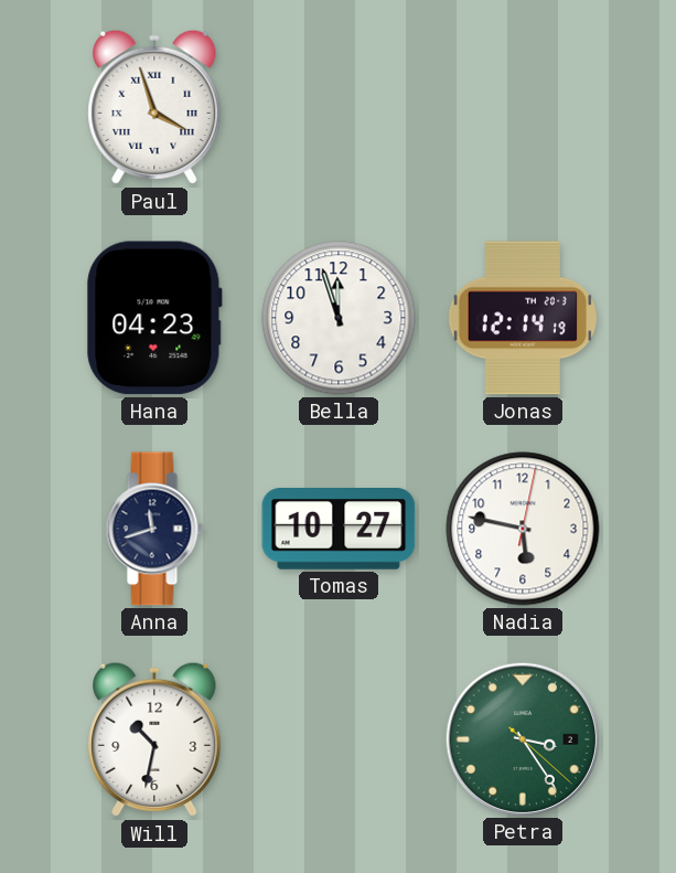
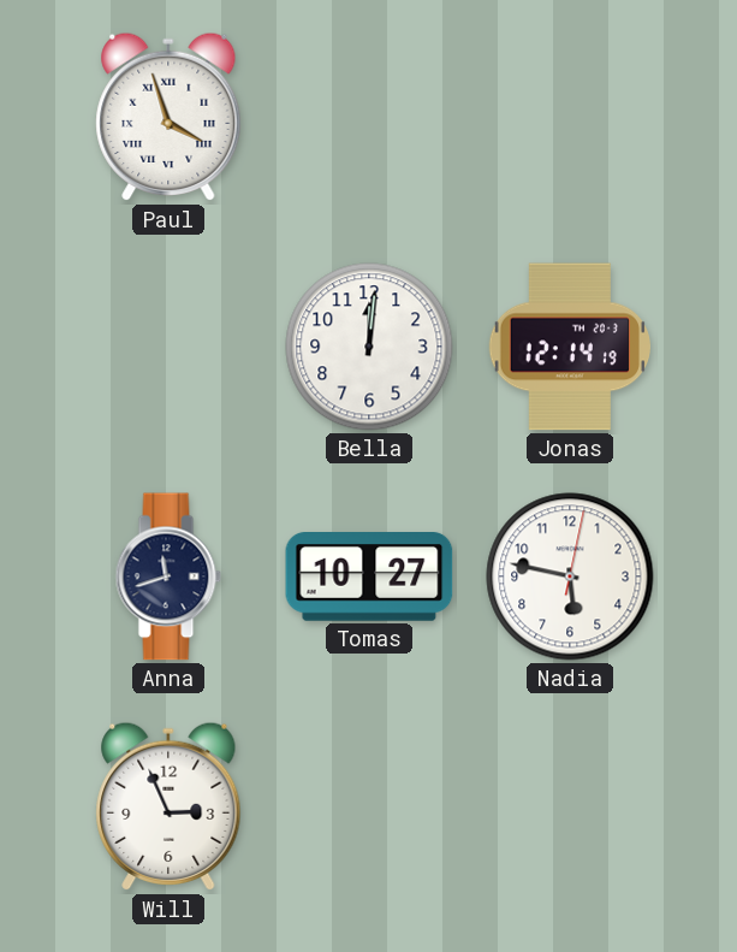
Hana: 04:23 -> none
Bella: 11:57 -> 12:01
Will: 10:32 -> 2:56
Petra: 3:24 -> none
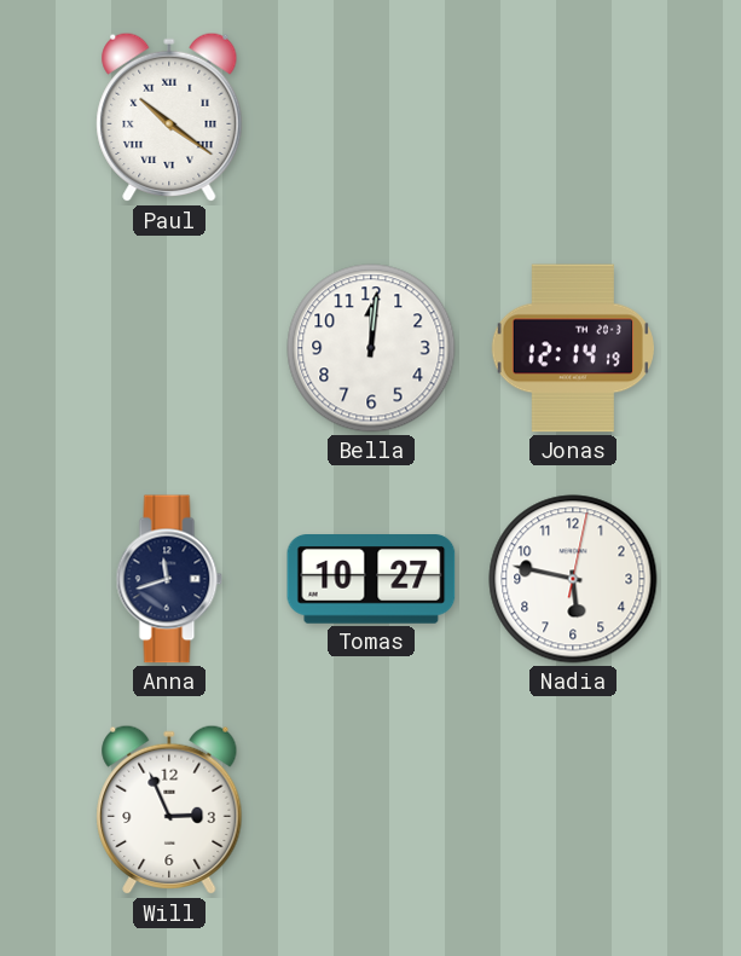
Paul: 3:57 -> 10:21
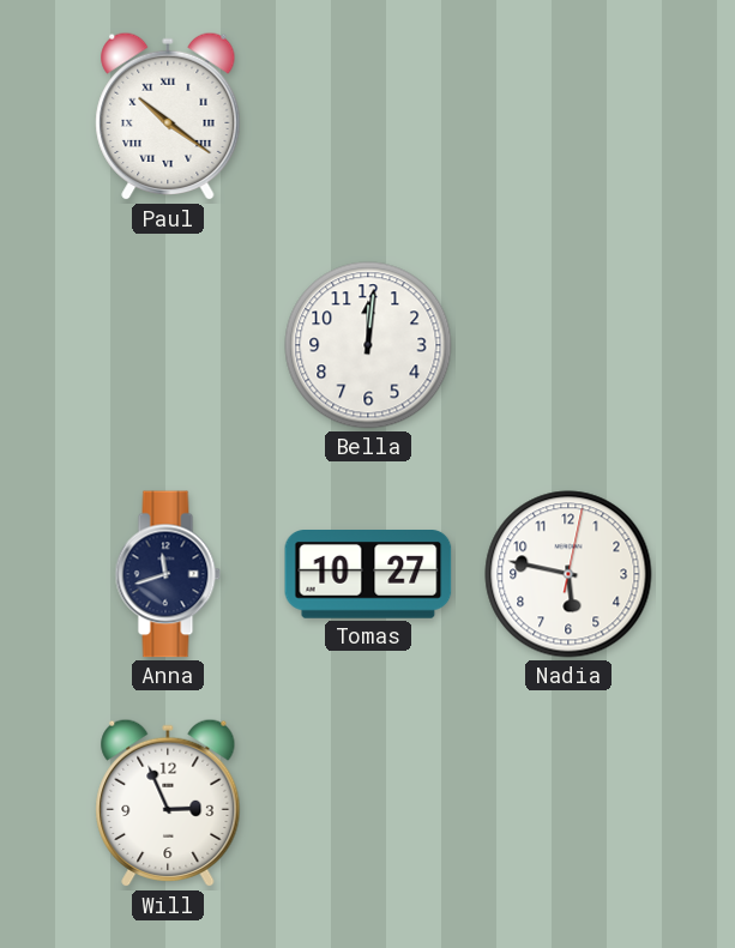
Jonas: 12:14 -> none
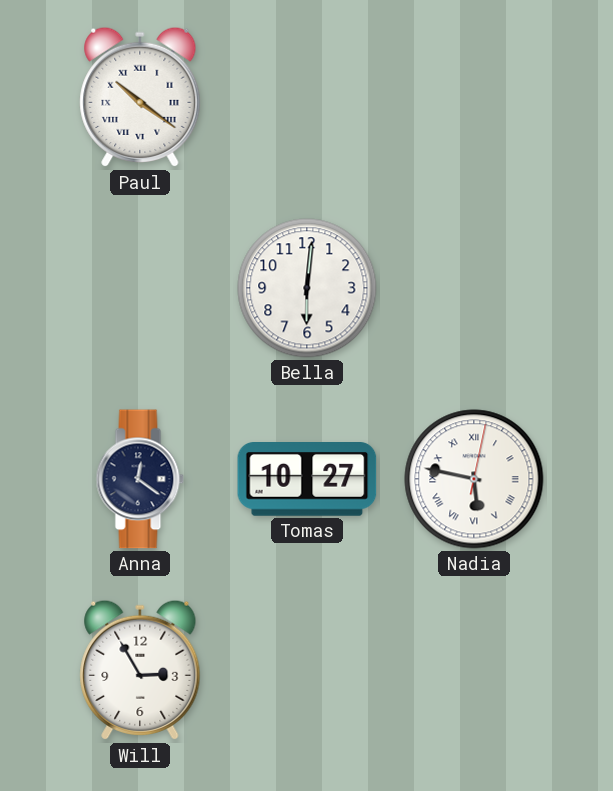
Bella: 12:01 -> 6:01
Anna: 11:42 -> 12:21
Nadia numerals: Arabic -> Roman
Will: 2:56 -> 2:55
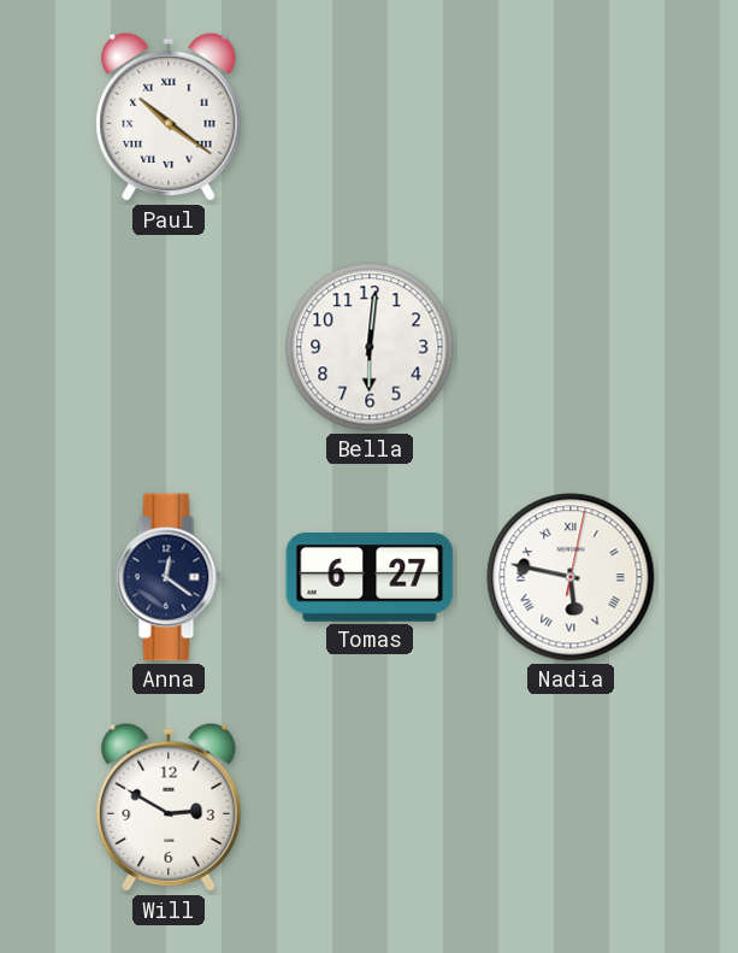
Tomas: 10:27 -> 6:27
Will: 2:55 -> 2:50
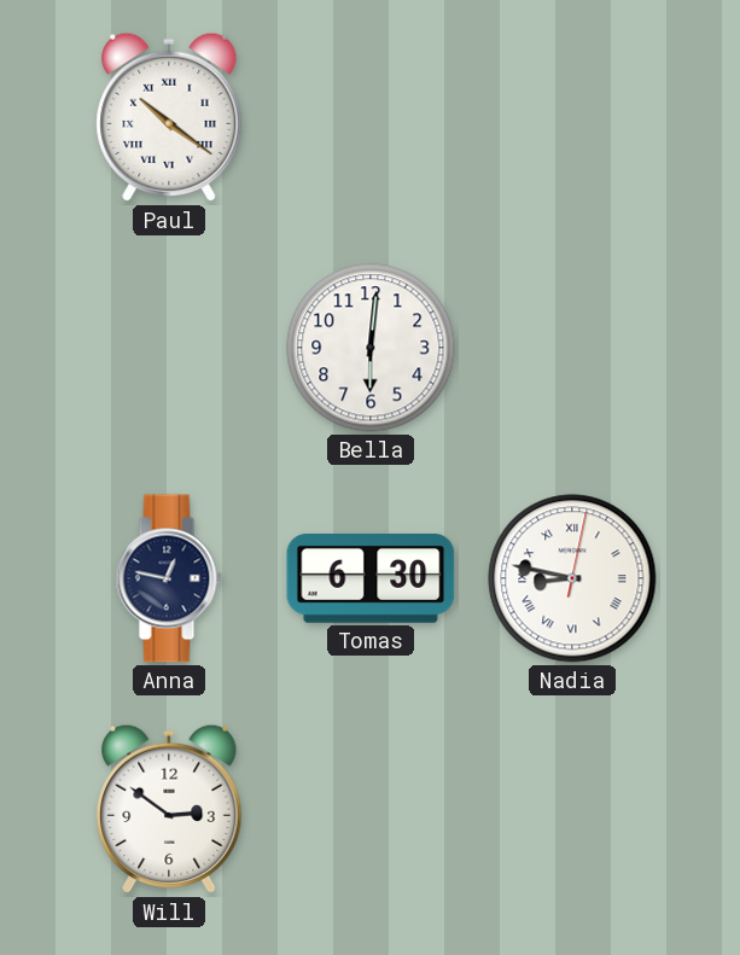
Anna: 12:21 -> 12:47
Tomas: 6:27 -> 6:30
Nadia: 5:47 -> 8:47
Will: 2:50 -> 2:51
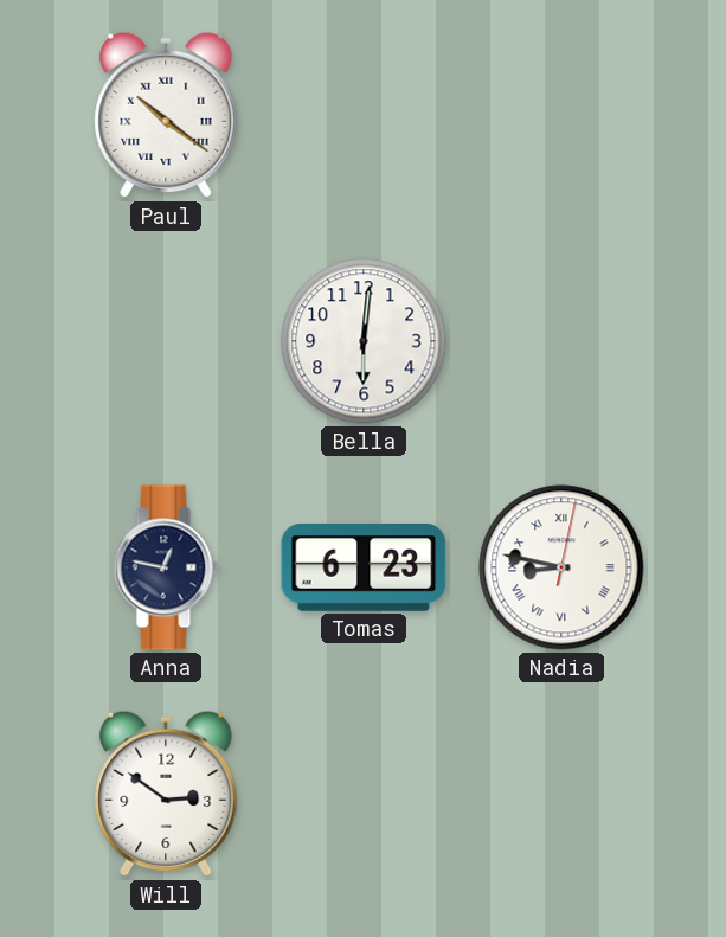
Tomas: 6:30 -> 6:23
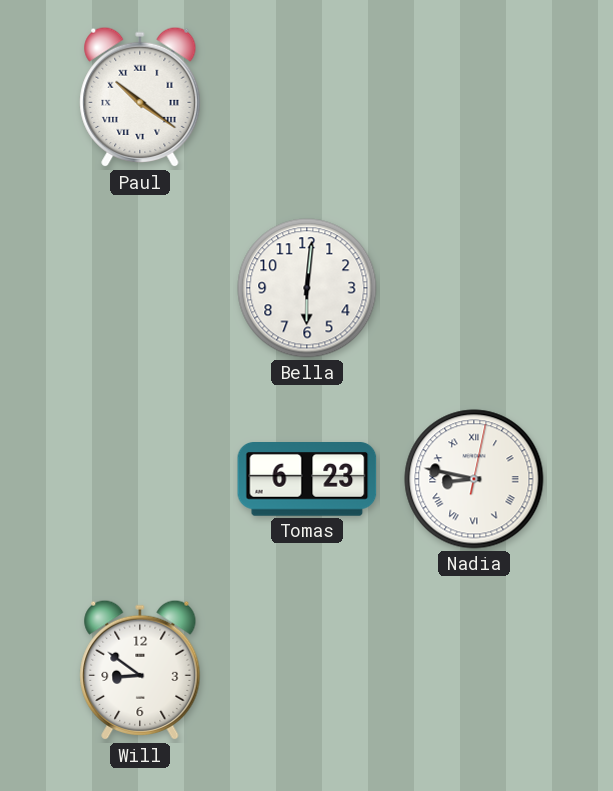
Anna: 12:47 -> none
Will: 2:51 -> 8:51
